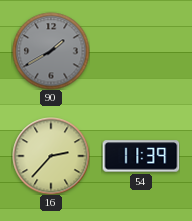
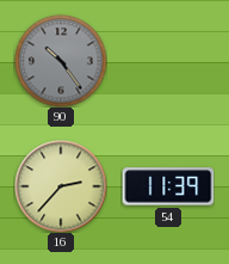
90: 1:40 -> 10:24
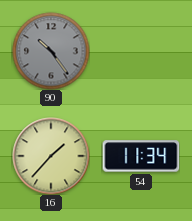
16: 2:37 -> 1:37
54: 11:39 -> 11:34
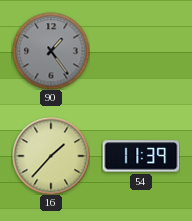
90: 10:24 -> 1:24
54: 11:34 -> 11:39
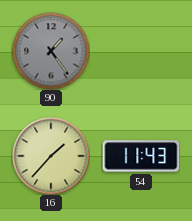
54: 11:39 -> 11:43
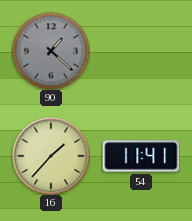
90: 1:24 -> 1:22
54: 11:43 -> 11:41
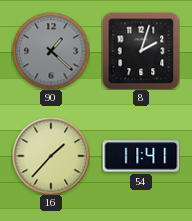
8: none -> 2:03
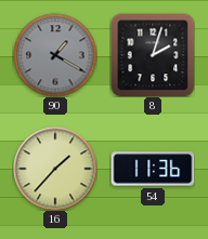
90: 1:22 -> 1:20
54: 11:41 -> 11:36
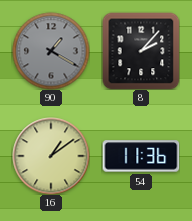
8: 2:03 -> 2:07
16: 1:37 -> 1:09
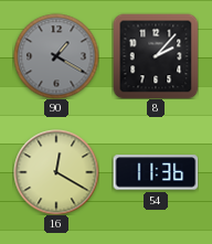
16: 1:09 -> 12:20
